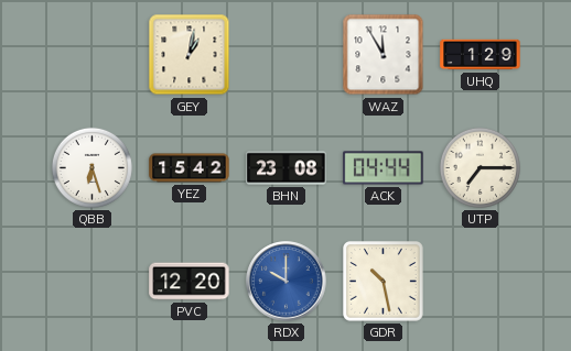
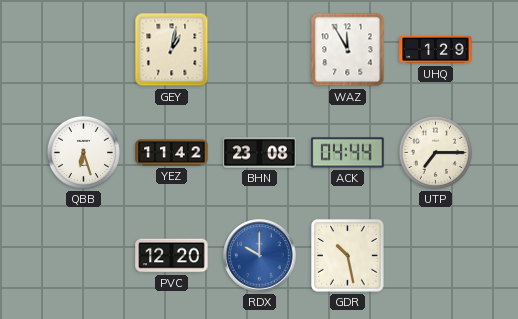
YEZ: 15:42 -> 11:42
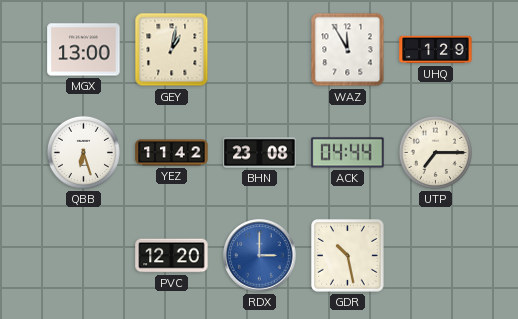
MGX: none -> 13:00
RDX: 10:00 -> 3:00
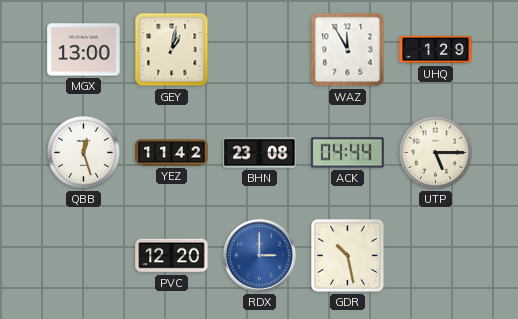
QBB: 6:27 -> 12:27
UTP: 7:15 -> 5:15
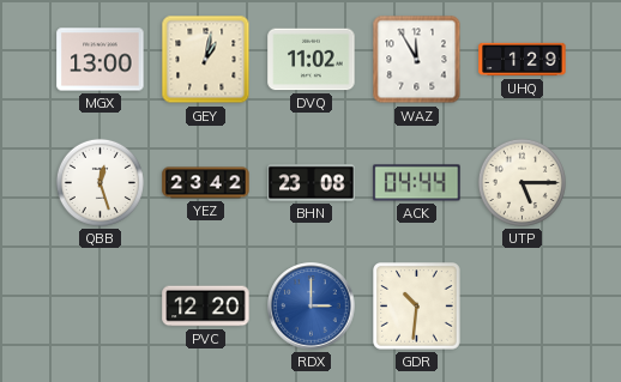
DVQ: none -> 11:02
YEZ: 11:42 -> 23:42
GDR: 10:28 -> 10:31
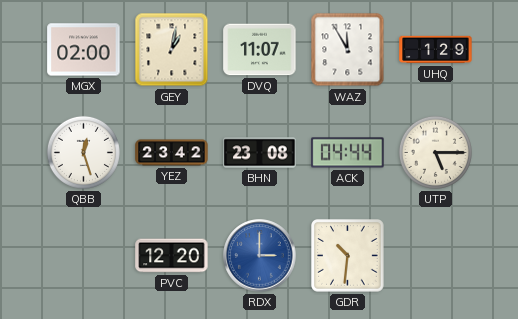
MGX: 13:00 -> 02:00
DVQ: 11:02 -> 11:07
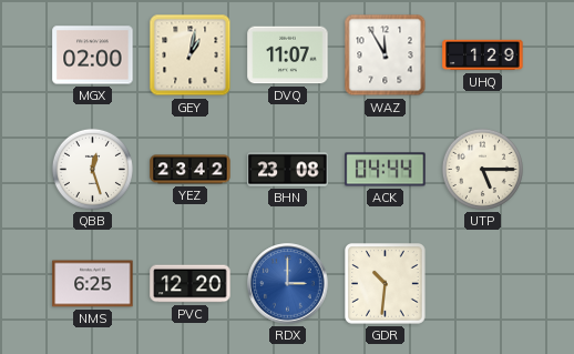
NMS: none -> 6:25
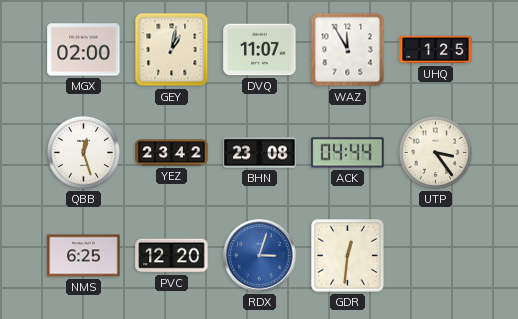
UHQ: 1:29 -> 1:25
UTP: 5:15 -> 3:24
RDX: 3:00 -> 3:03
GDR: 10:31 -> 12:31
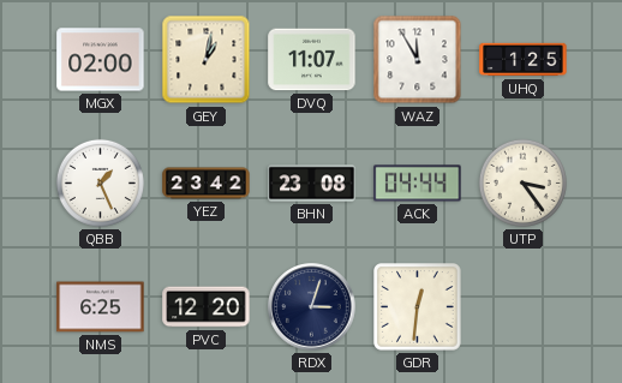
QBB: 12:27 -> 1:26
RDX dial: blue -> navy
